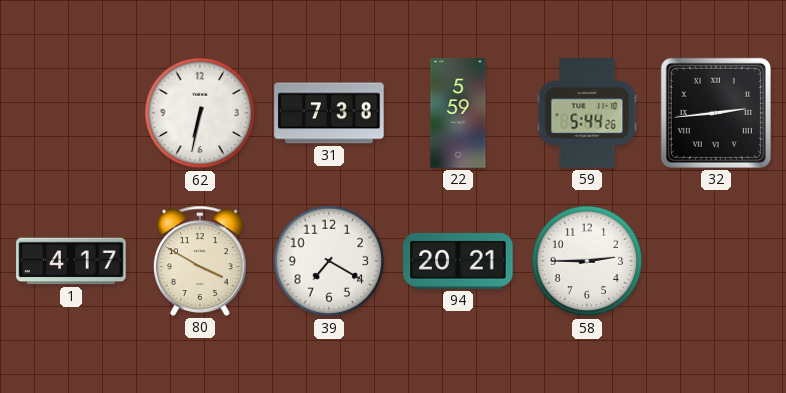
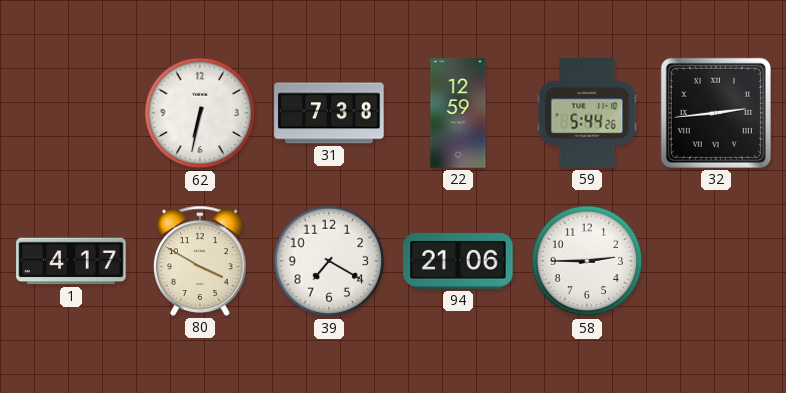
22: 5:59 -> 12:59
94: 20:21 -> 21:06
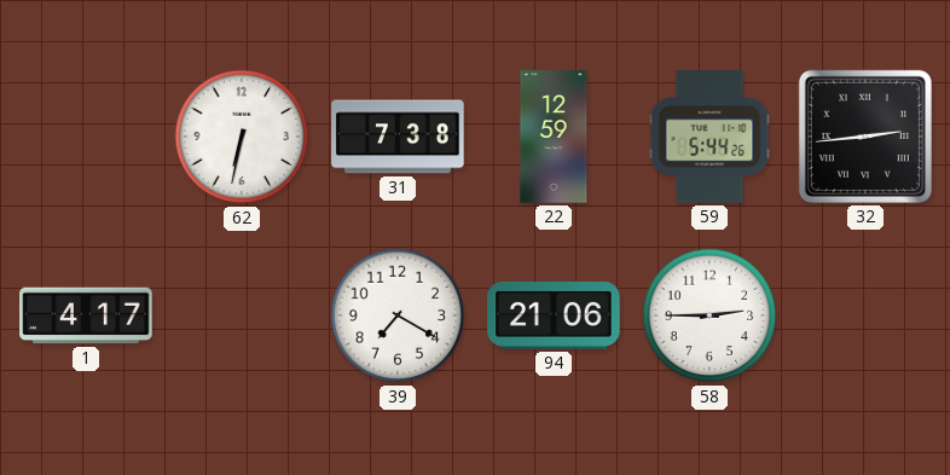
80: 3:50 -> none
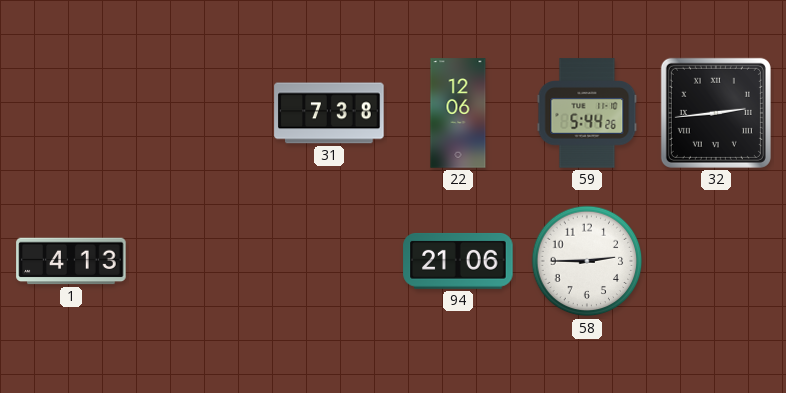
62: 6:32 -> none
22: 12:59 -> 12:06
1: 4:17 -> 4:13
39: 7:20 -> none
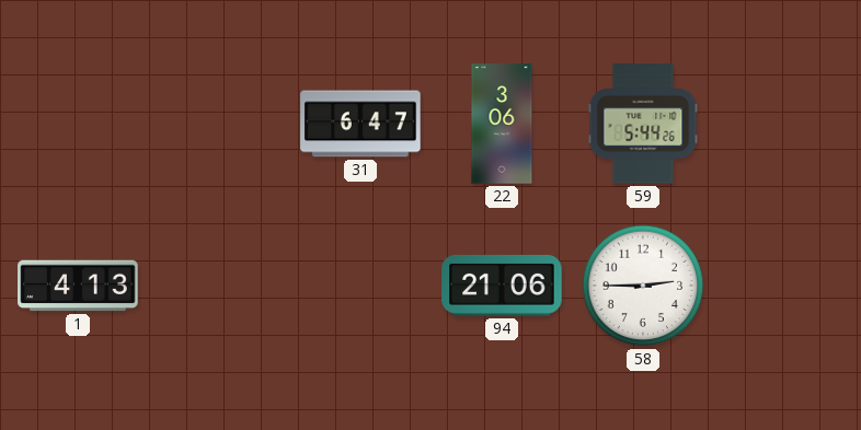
31: 7:38 -> 6:47
22: 12:06 -> 3:06
32: 2:44 -> none
